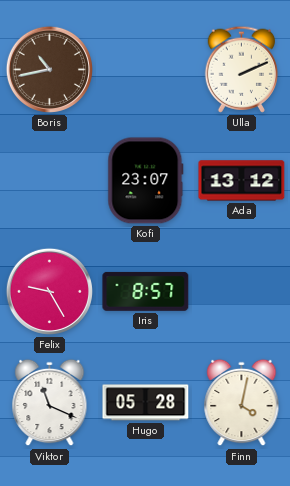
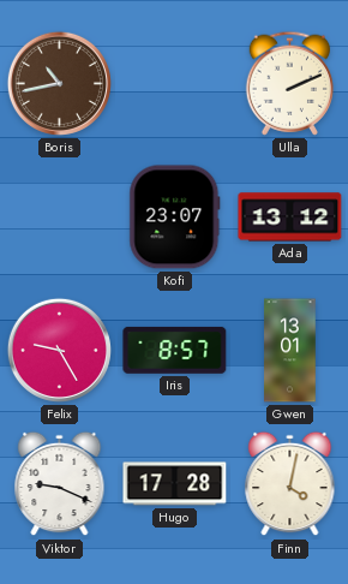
Gwen: none -> 13:01
Viktor: 11:19 -> 9:19
Hugo: 05:28 -> 17:28
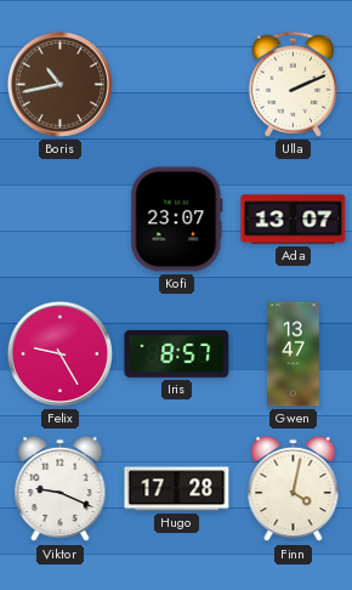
Ada: 13:12 -> 13:07
Gwen: 13:01 -> 13:47
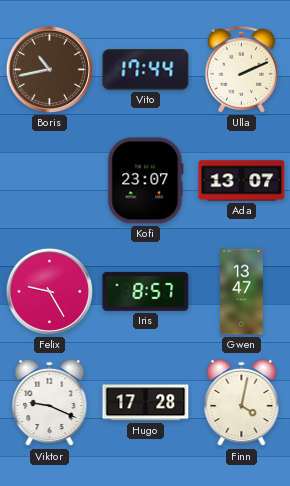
Vito: none -> 17:44
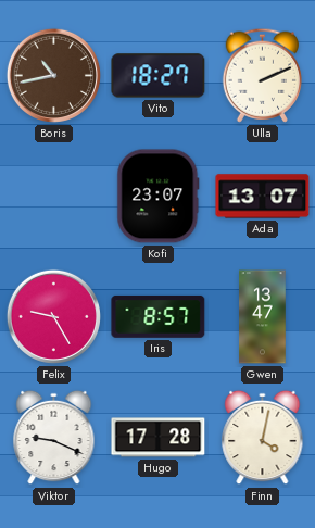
Vito: 17:44 -> 18:27
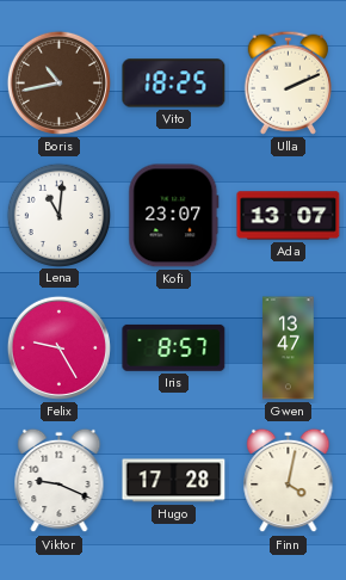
Vito: 18:27 -> 18:25
Lena: none -> 11:01
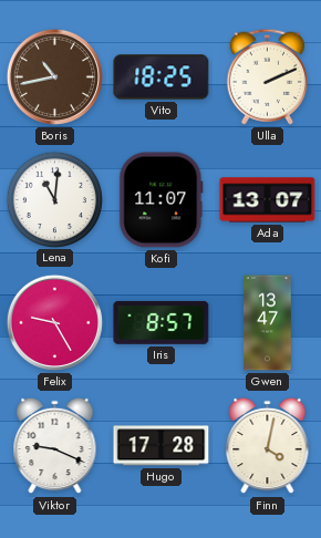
Kofi: 23:07 -> 11:07
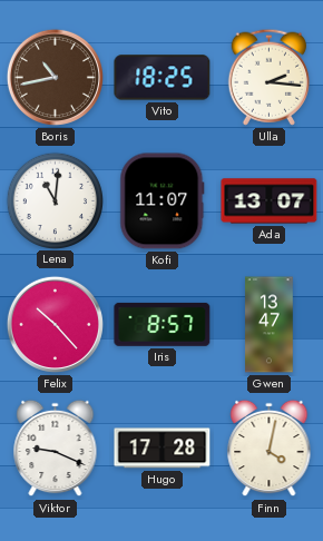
Ulla: 2:11 -> 2:16
Felix: 9:25 -> 10:23
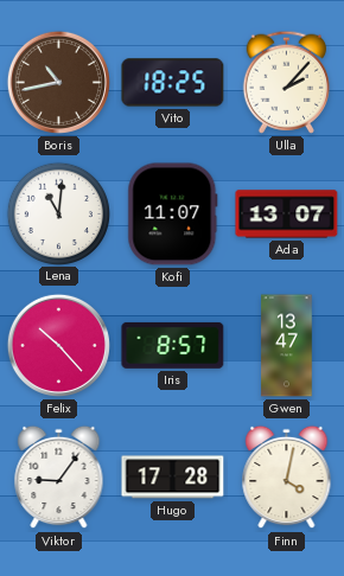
Ulla: 2:16 -> 2:07
Viktor: 9:19 -> 9:06
